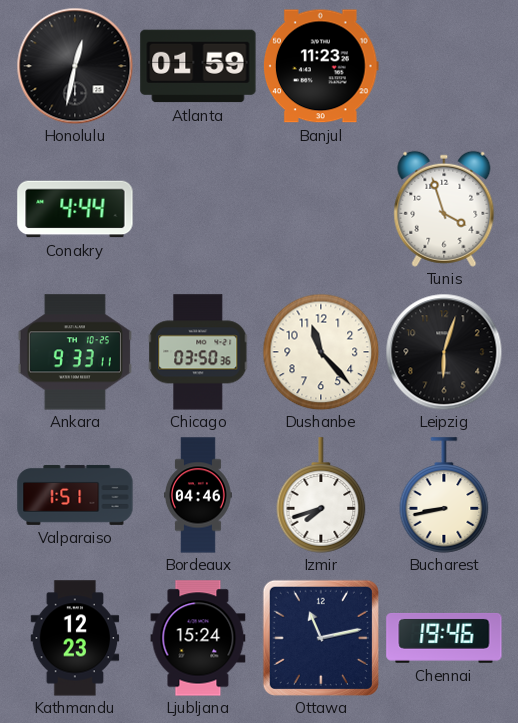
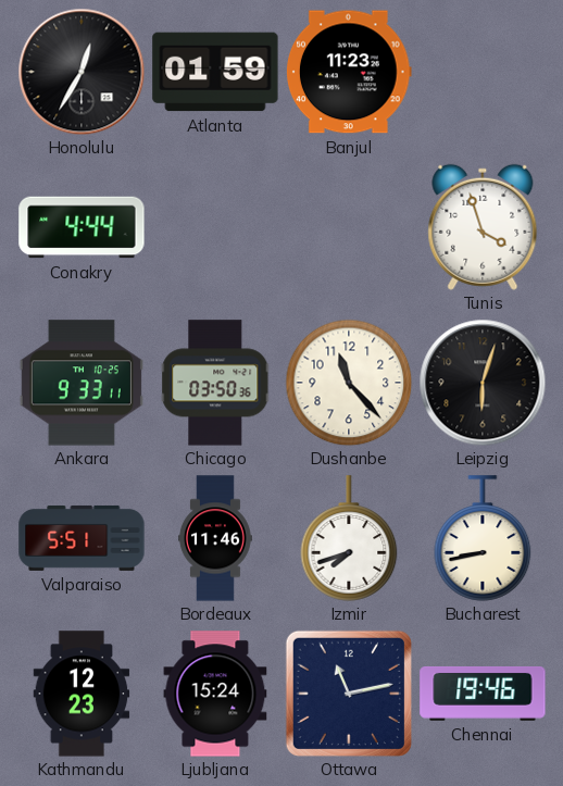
Honolulu: 12:32 -> 12:35
Valparaiso: 1:51 -> 5:51
Bordeaux: 04:46 -> 11:46
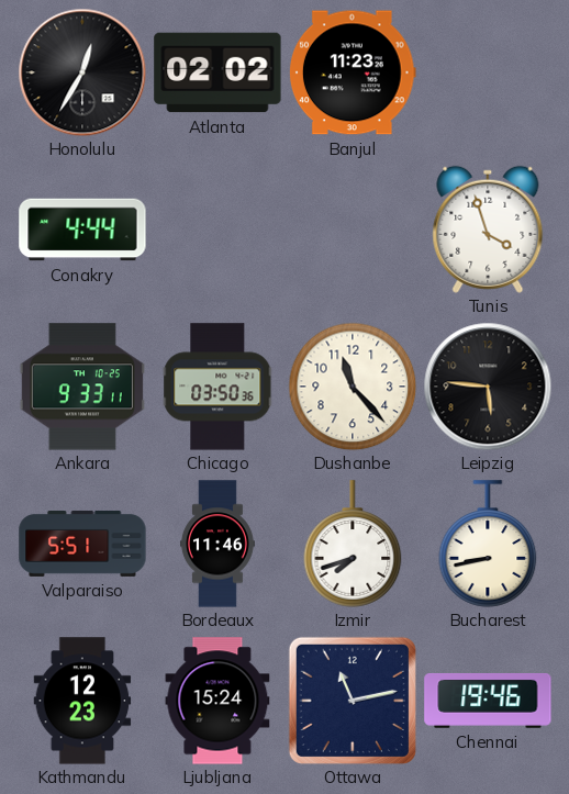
Atlanta: 01:59 -> 02:02
Leipzig: 6:03 -> 5:46
